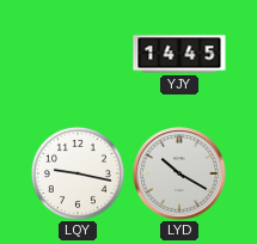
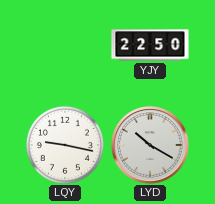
YJY: 14:45 -> 22:50
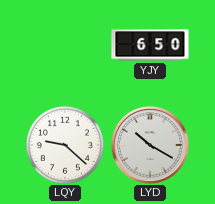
YJY: 22:50 -> 6:50
LQY: 9:17 -> 9:22
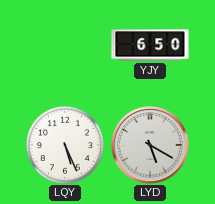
LQY: 9:22 -> 5:26
LYD: 10:20 -> 5:20
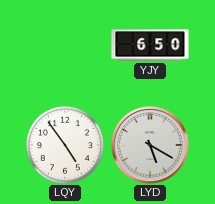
LQY: 5:26 -> 4:54
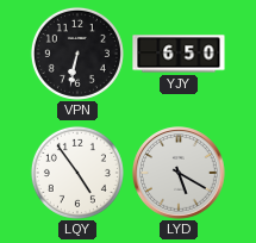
VPN: none -> 6:32
